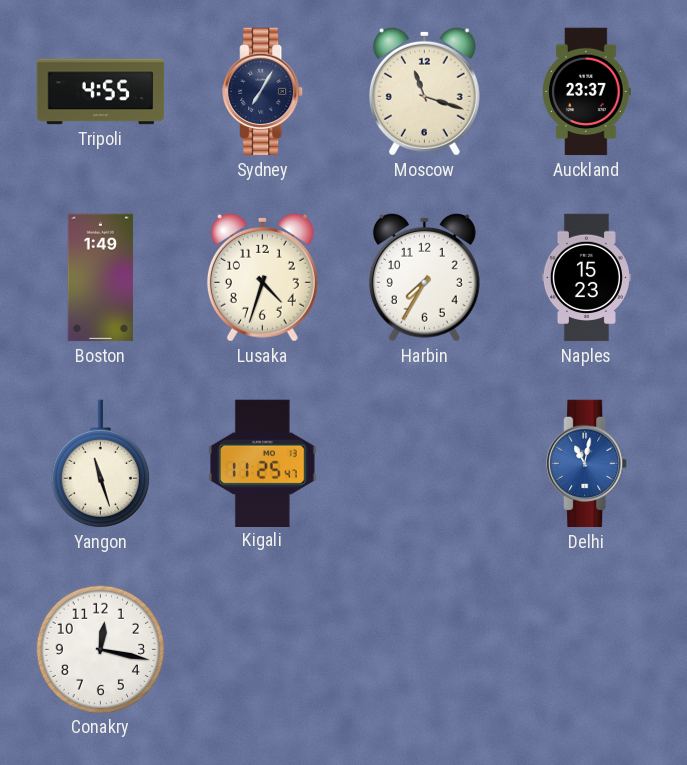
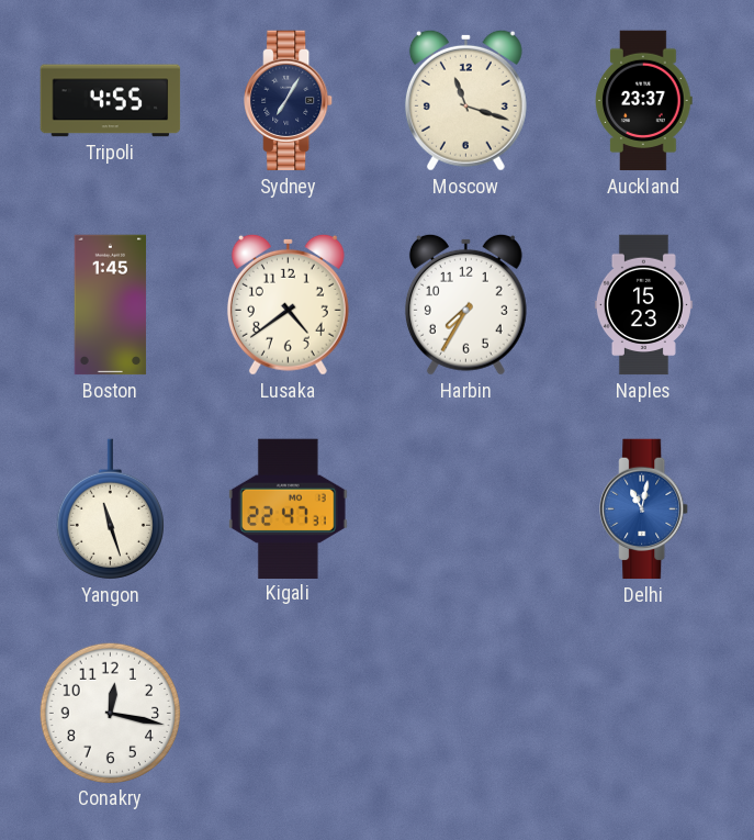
Boston: 1:49 -> 1:45
Lusaka: 4:33 -> 4:39
Kigali: 11:25 -> 22:47
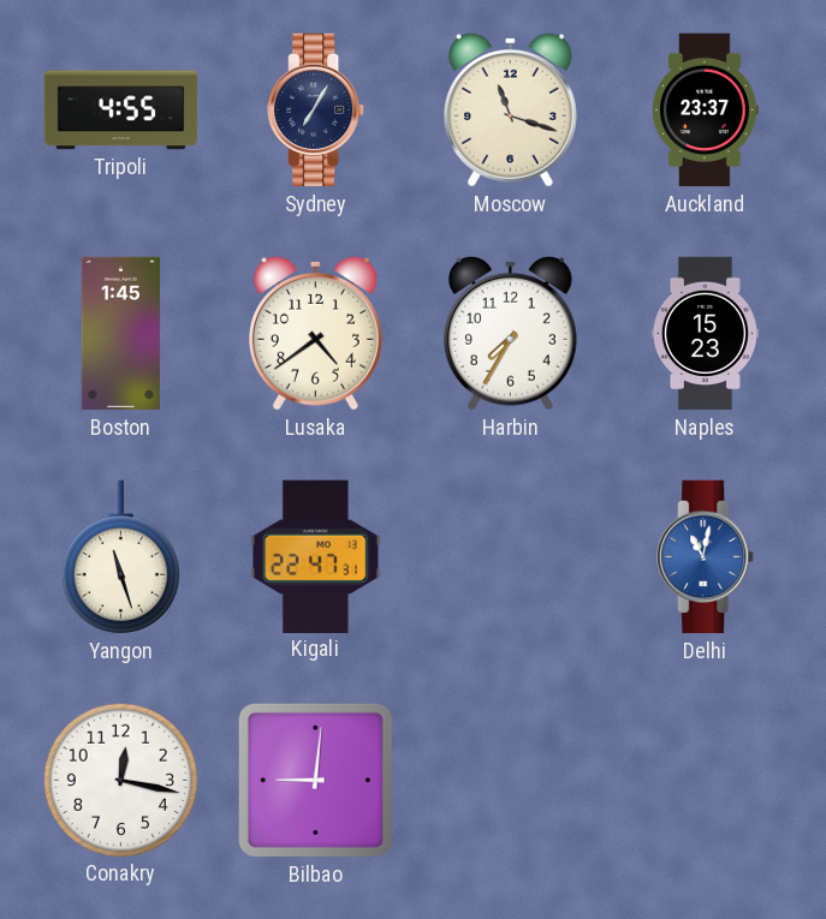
Bilbao: none -> 9:01
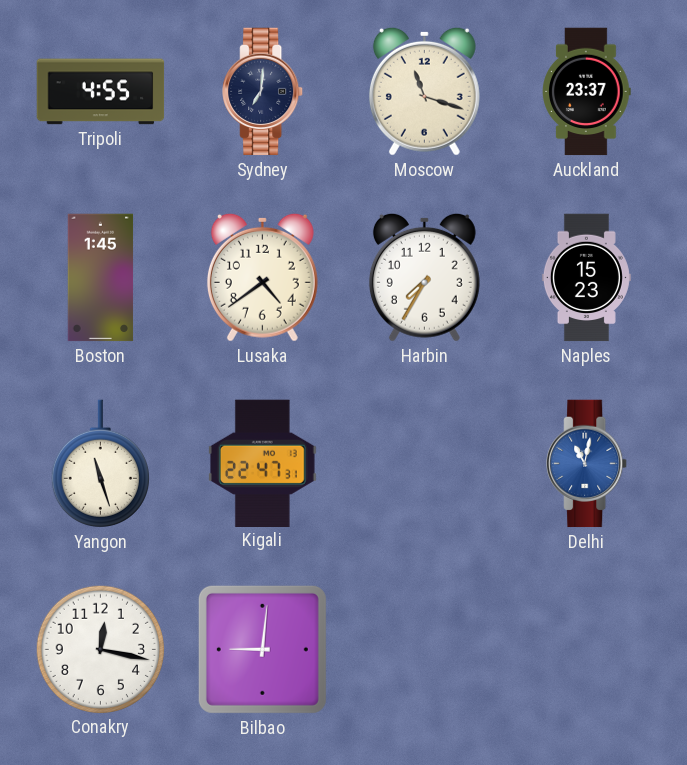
Sydney: 7:05 -> 7:01
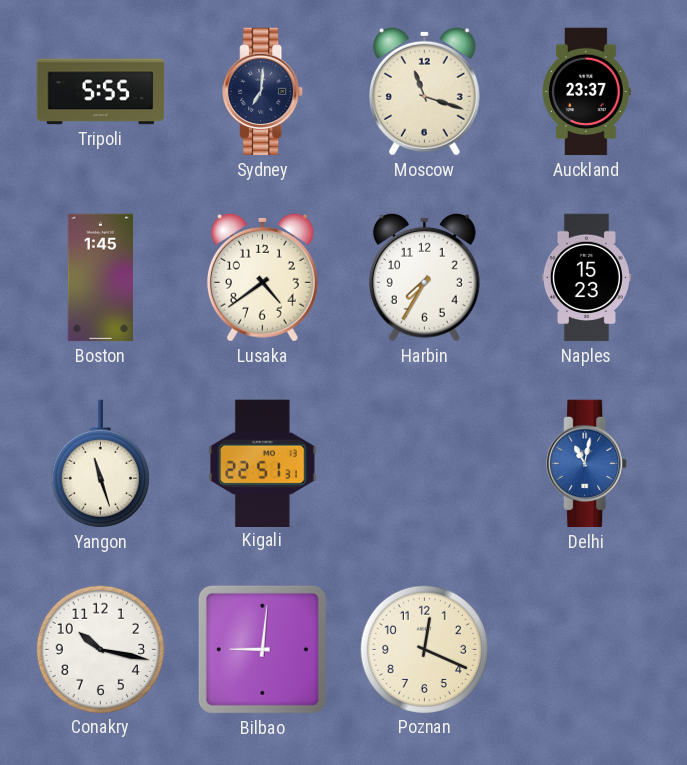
Tripoli: 4:55 -> 5:55
Kigali: 22:47 -> 22:51
Conakry: 12:17 -> 10:17
Poznan: none -> 12:19
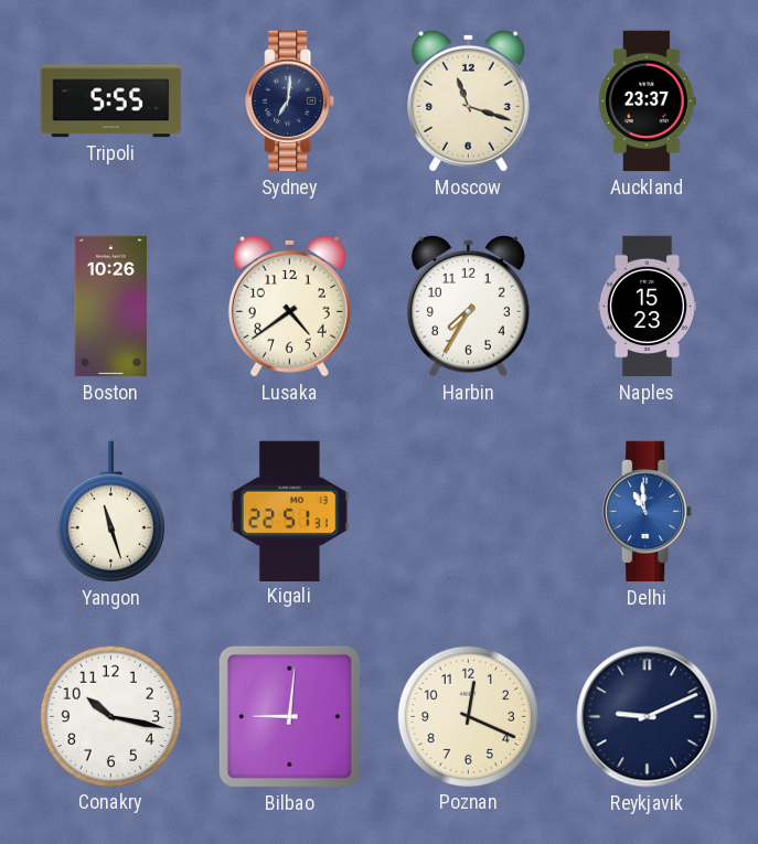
Boston: 1:45 -> 10:26
Delhi: 11:02 -> 10:59
Reykjavik: none -> 9:11
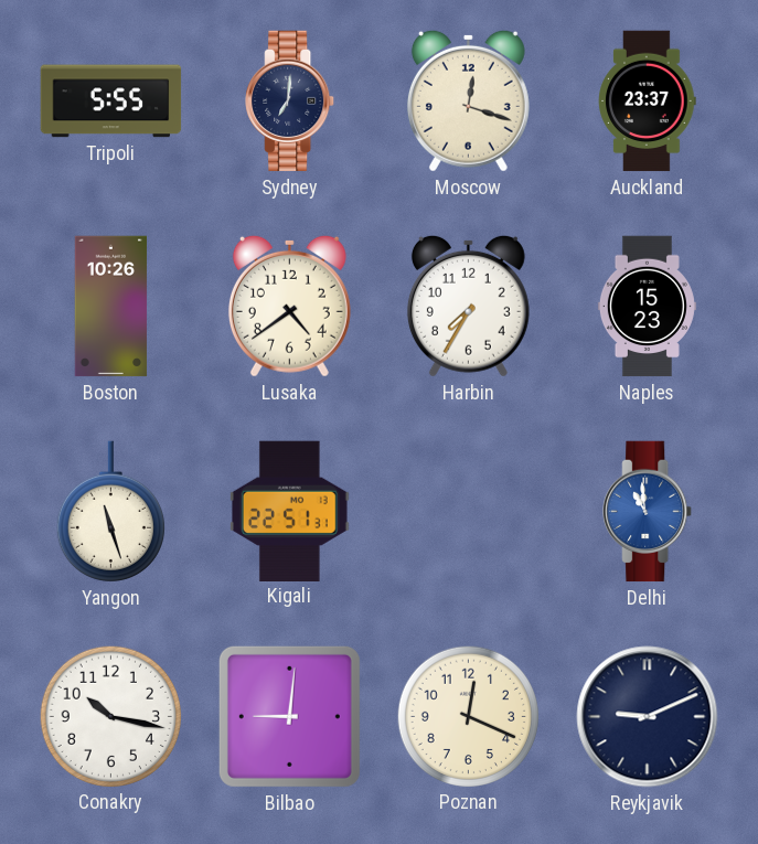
Moscow: 11:18 -> 12:18
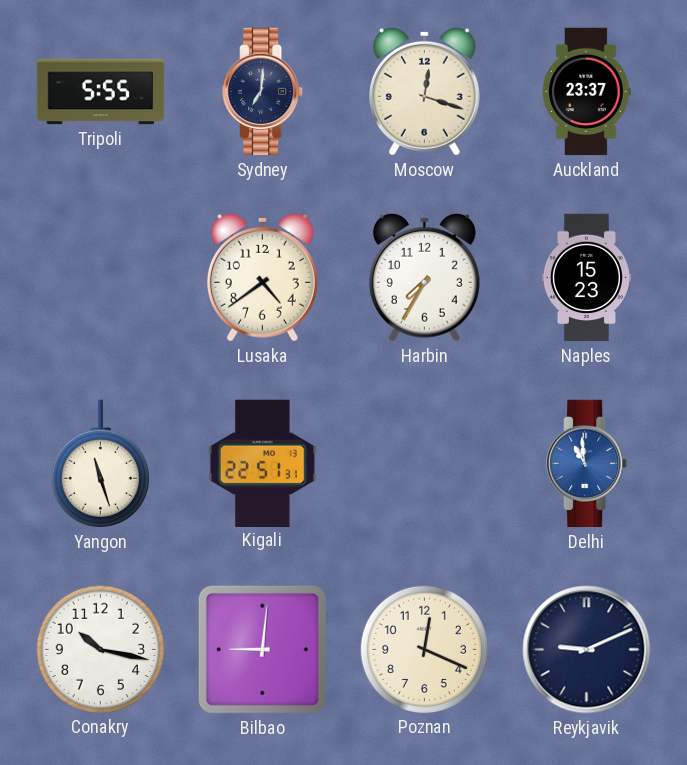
Boston: 10:26 -> none
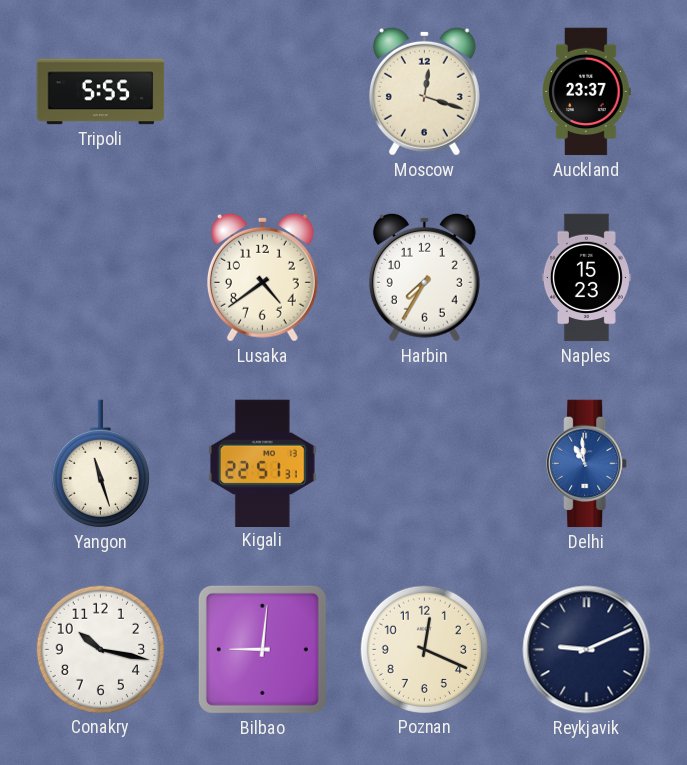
Sydney: 7:01 -> none
